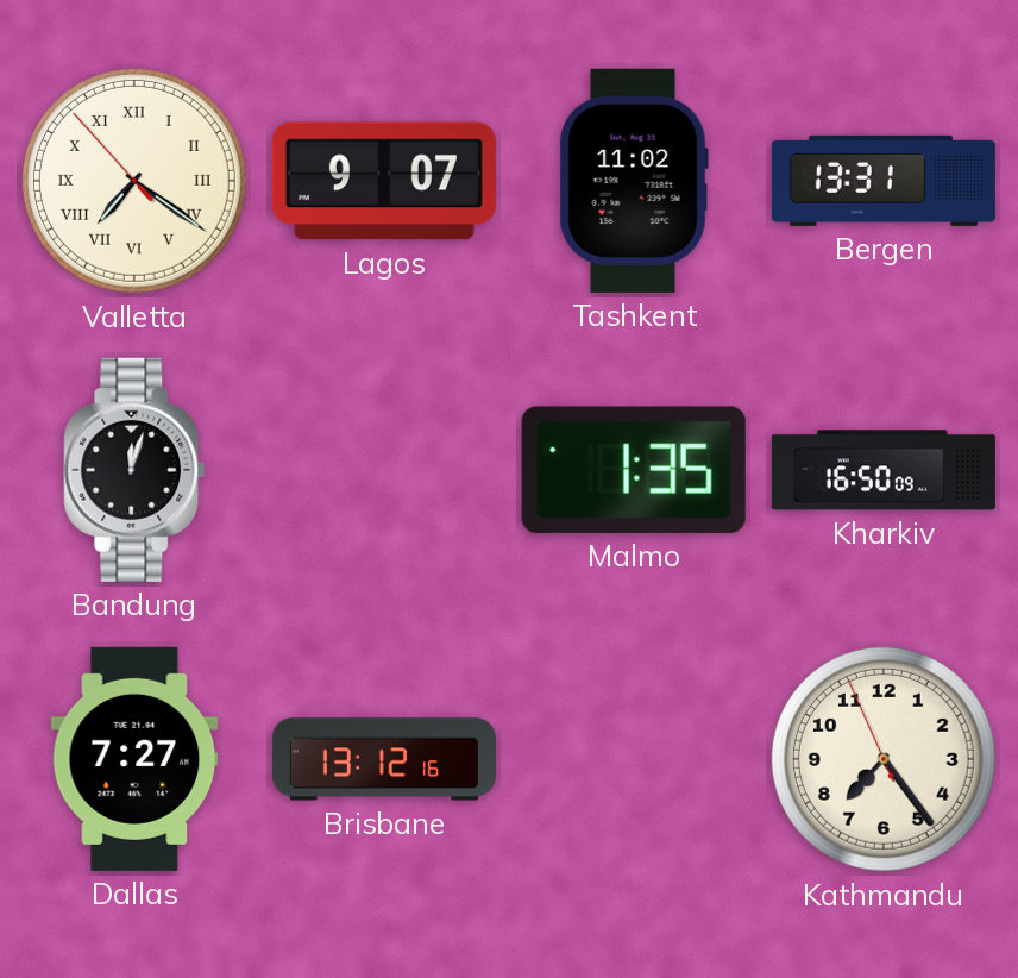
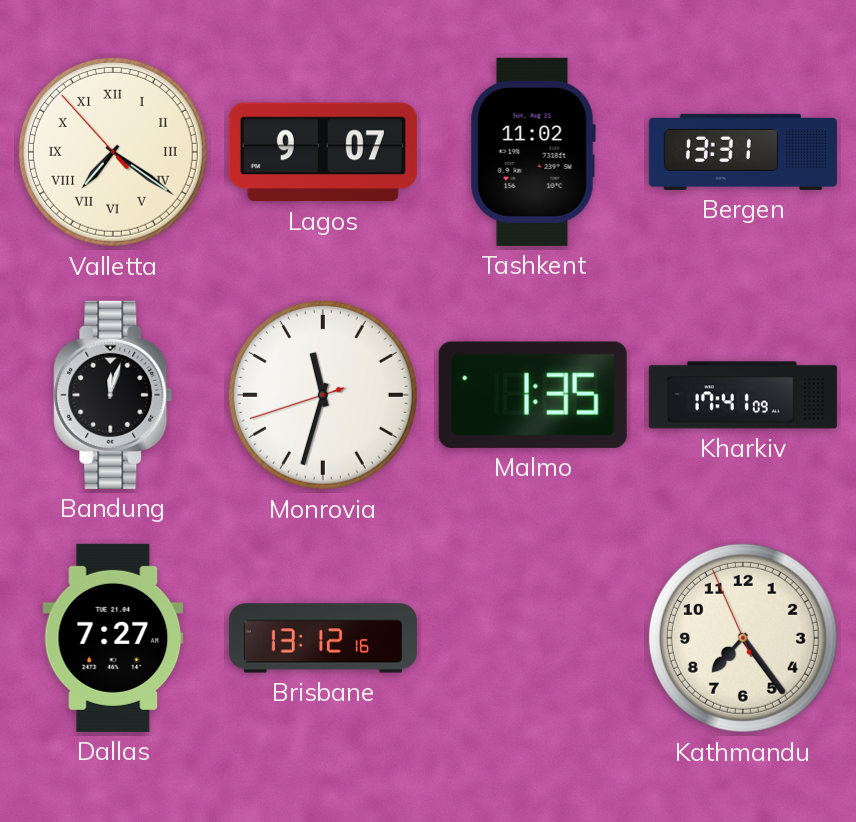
Monrovia: none -> 11:32
Kharkiv: 16:50 -> 17:41
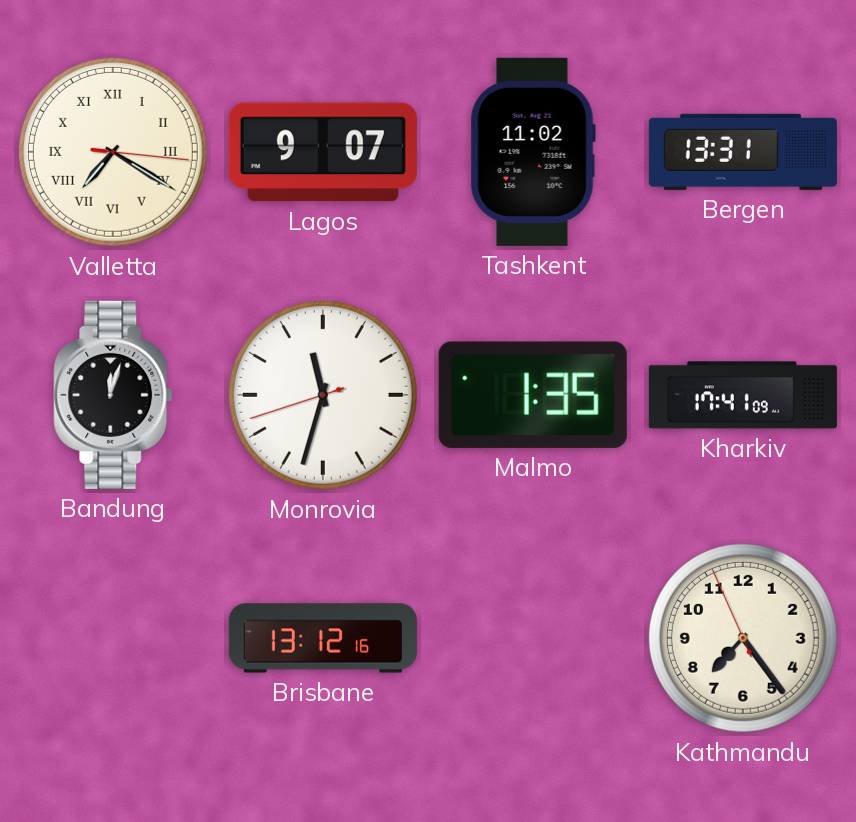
Valletta: 7:20:53 -> 7:20:16
Dallas: 7:27 -> none
